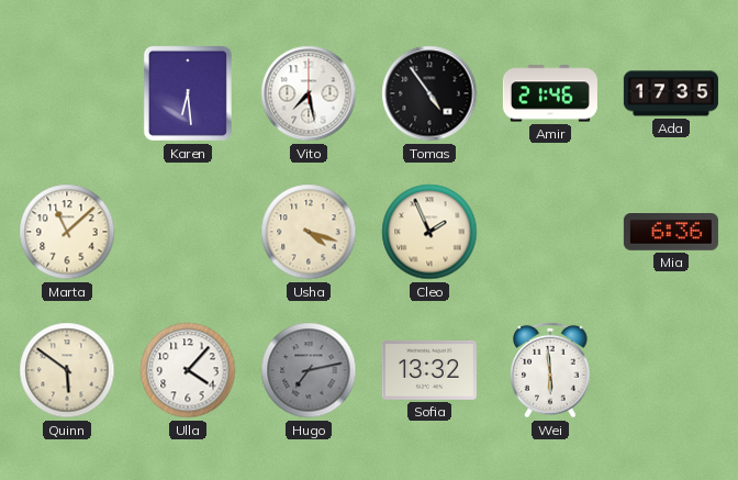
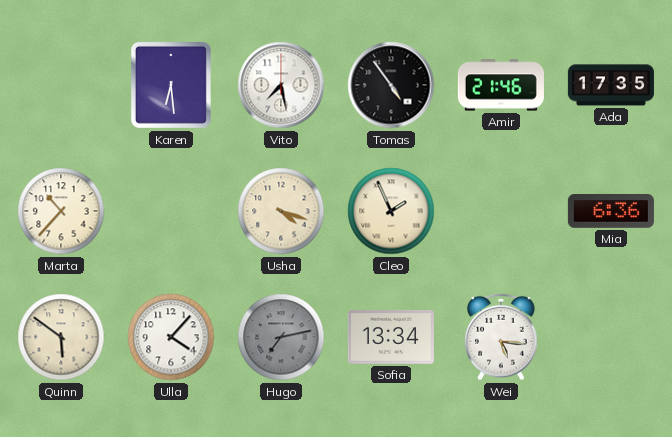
Marta: 11:08 -> 10:37
Sofia: 13:32 -> 13:34
Wei: 5:59 -> 5:16
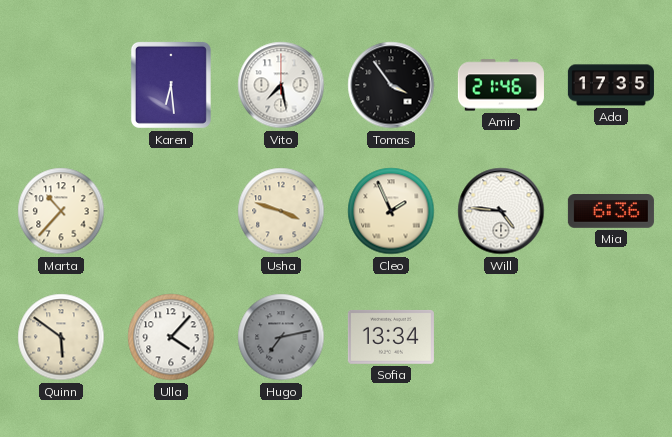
Tomas: 4:54 -> 3:54
Usha: 4:18 -> 3:48
Will: none -> 4:46
Wei: 5:16 -> none
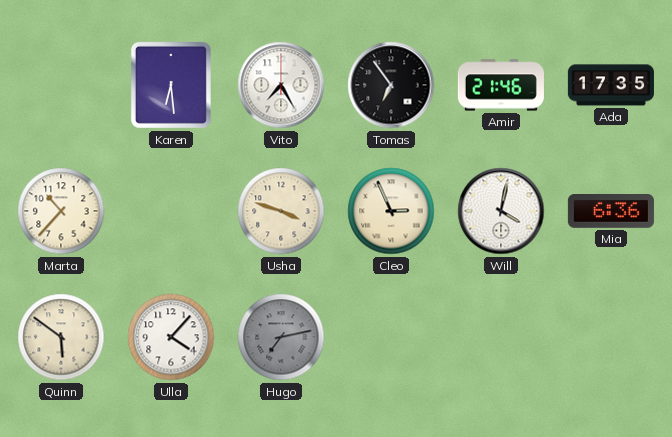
Vito: 7:28 -> 7:25
Tomas: 3:54 -> 6:54
Cleo: 1:56 -> 2:56
Will: 4:46 -> 4:02
Sofia: 13:34 -> none
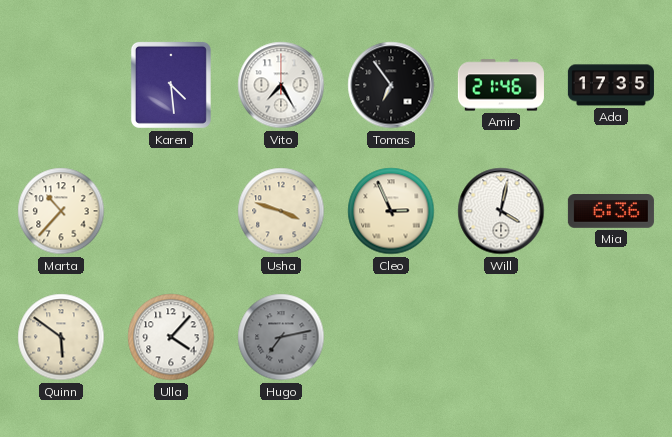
Karen: 6:29 -> 4:29
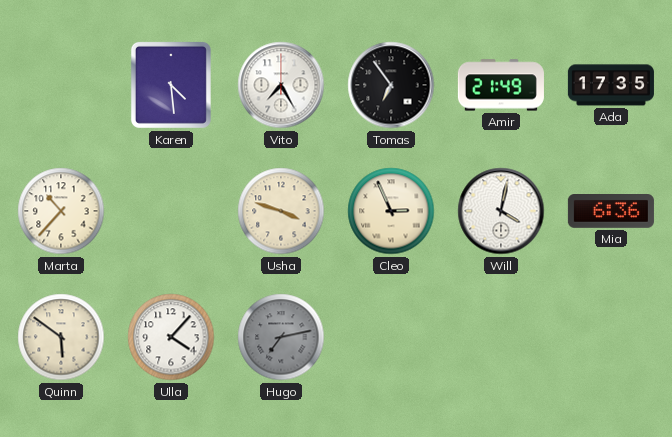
Amir: 21:46 -> 21:49
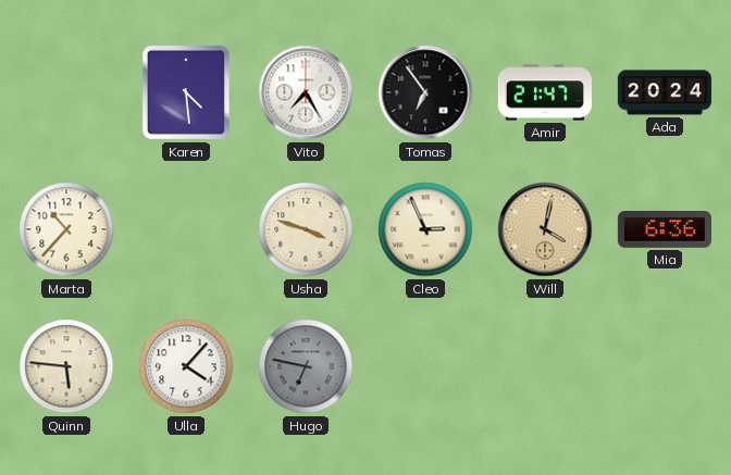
Amir: 21:49 -> 21:47
Ada: 17:35 -> 20:24
Will dial: white -> champagne
Quinn: 5:51 -> 5:46
Hugo: 7:13 -> 6:47
